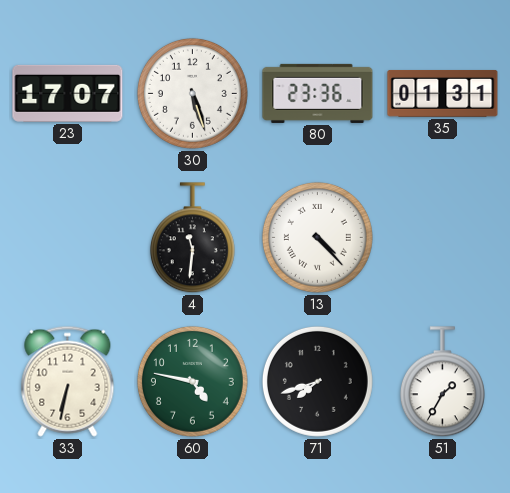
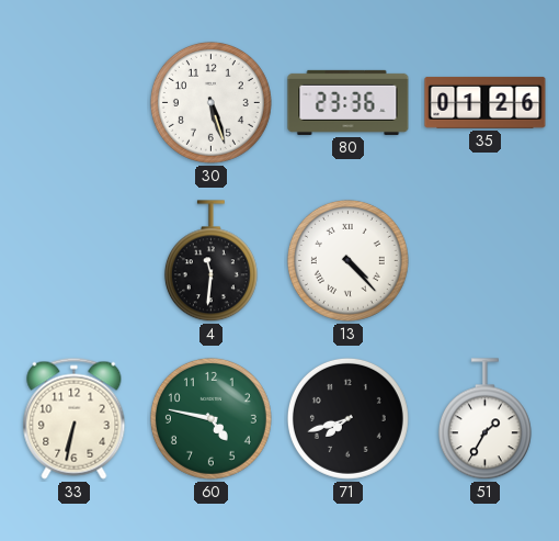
23: 17:07 -> none
35: 01:31 -> 01:26
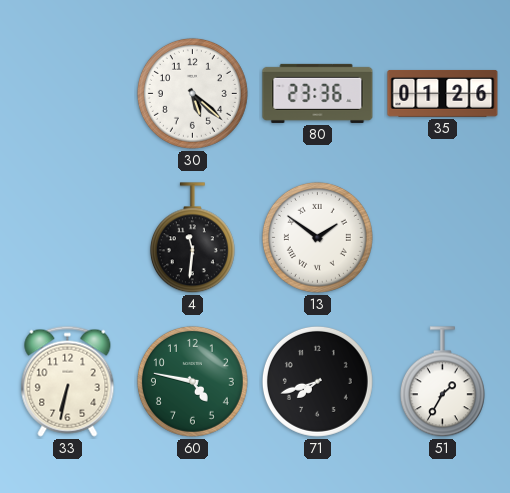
30: 5:27 -> 5:22
13: 4:23 -> 1:51
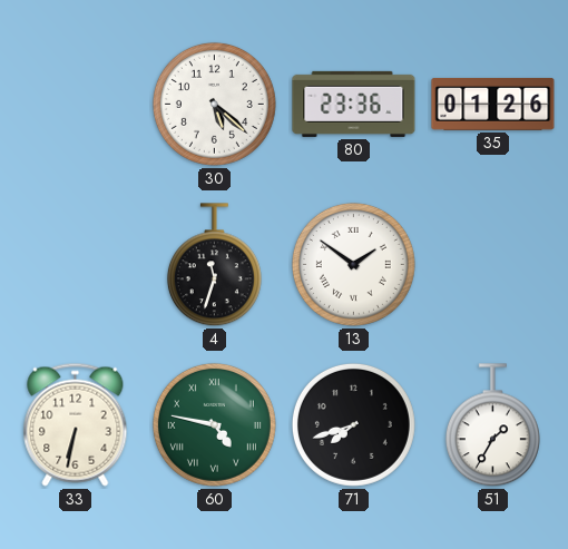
4: 11:31 -> 11:33
60 numerals: Arabic -> Roman
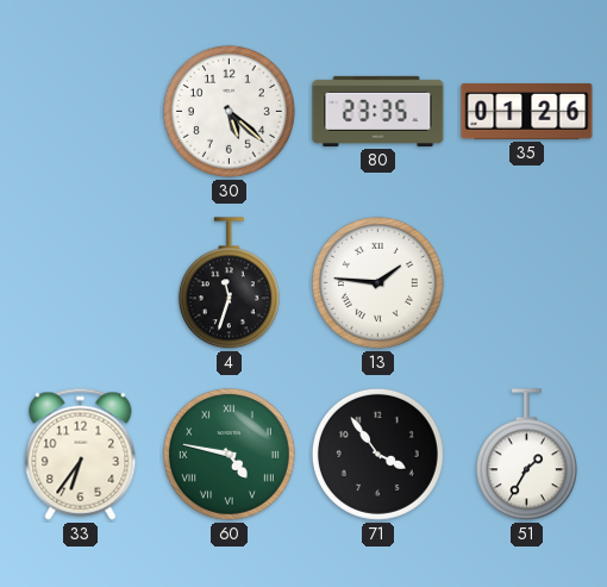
80: 23:36 -> 23:35
13: 1:51 -> 1:46
33: 6:32 -> 6:36
71: 7:42 -> 3:54
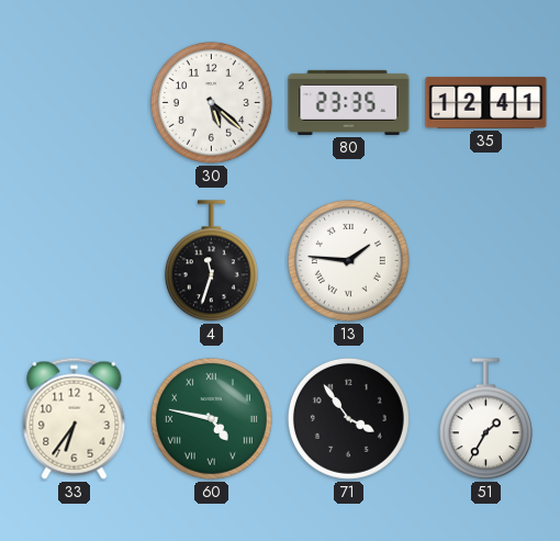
35: 01:26 -> 12:41
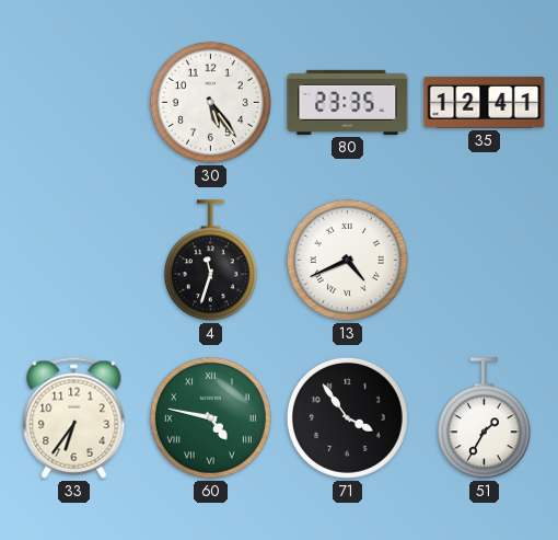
30: 5:22 -> 5:24
13: 1:46 -> 4:41
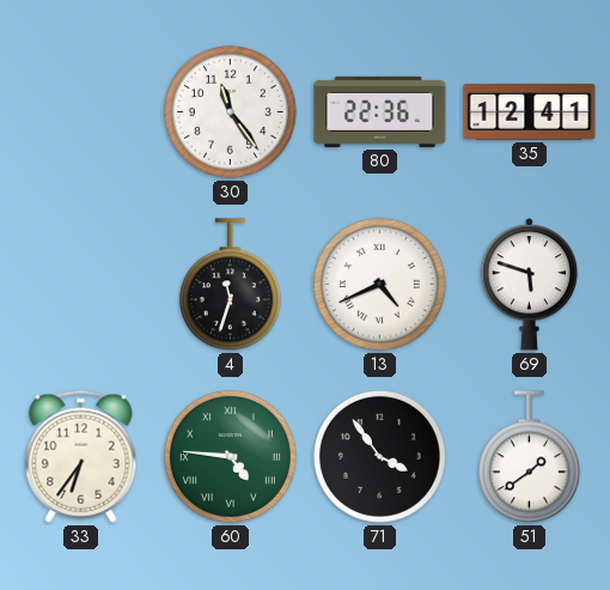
30: 5:24 -> 11:24
80: 23:35 -> 22:36
69: none -> 5:48
60: 4:47 -> 4:46
51: 1:35 -> 1:39
